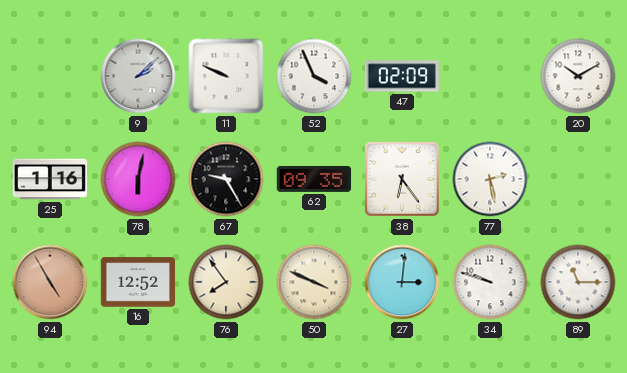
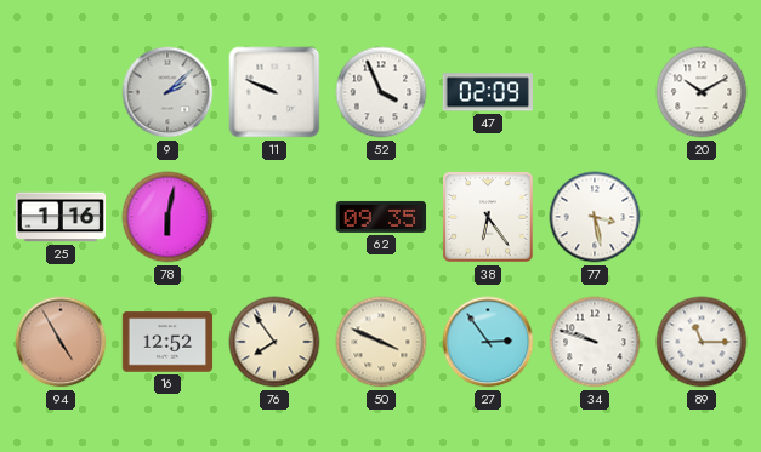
67: 9:25 -> none
77: 2:28 -> 3:28
27: 3:01 -> 2:54
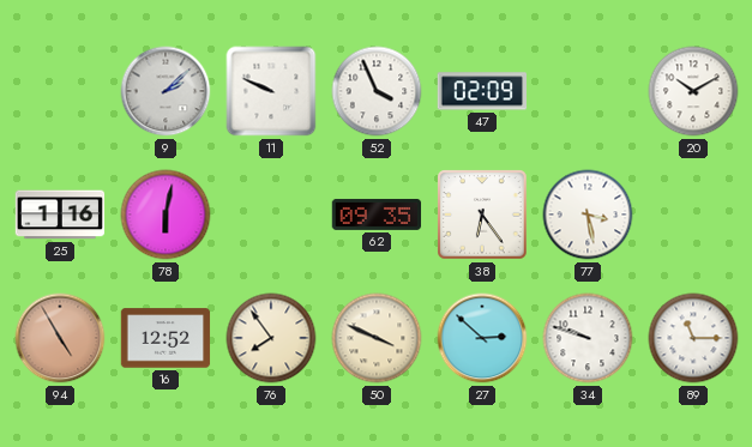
27: 2:54 -> 2:52
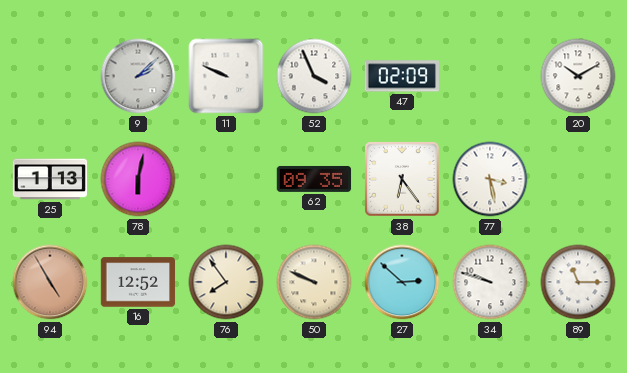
25: 1:16 -> 1:13
50: 3:49 -> 9:49
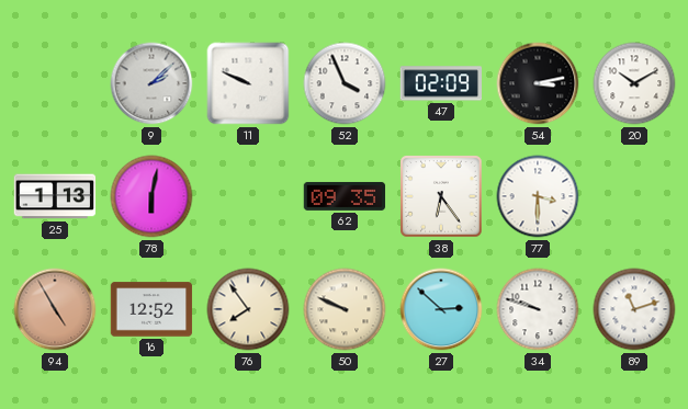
54: none -> 3:13
77: 3:28 -> 3:30
89: 11:15 -> 11:12
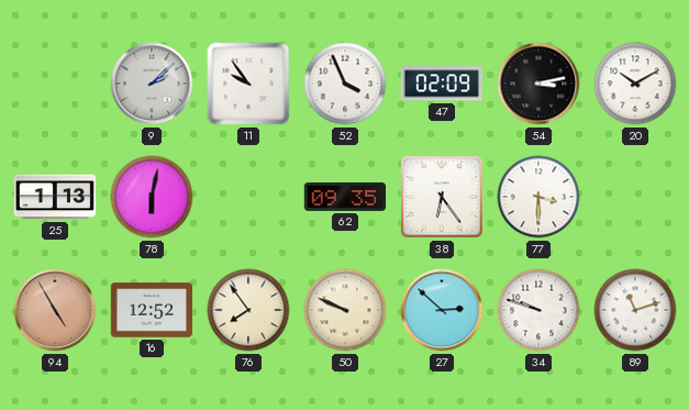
11: 9:49 -> 9:54
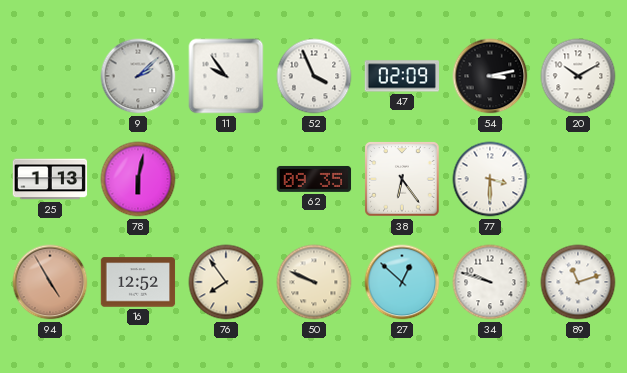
27: 2:52 -> 12:52
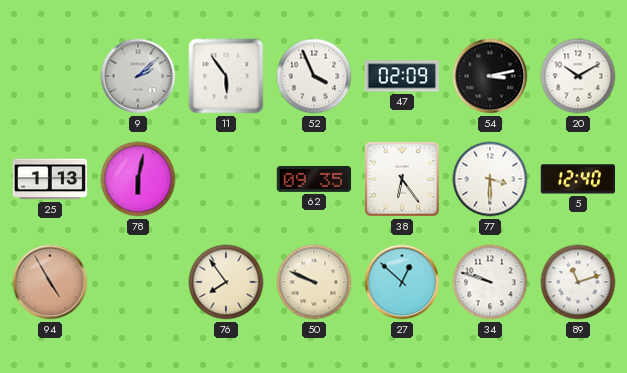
11: 9:54 -> 5:54
5: none -> 12:40
16: 12:52 -> none
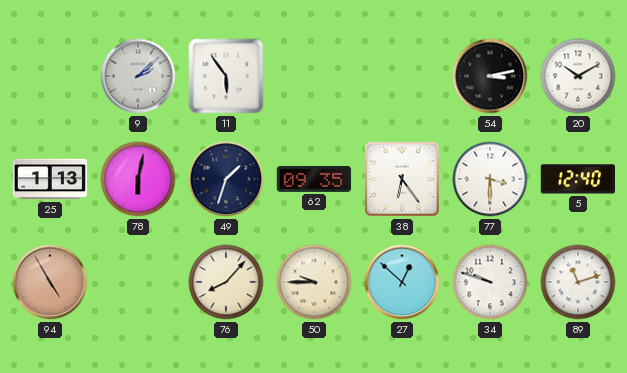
52: 3:56 -> none
47: 02:09 -> none
49: none -> 1:33
76: 7:54 -> 8:07
50: 9:49 -> 9:45
